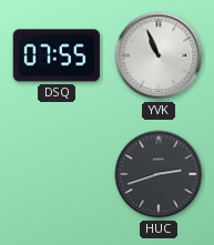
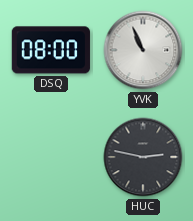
DSQ: 07:55 -> 08:00
HUC: 2:42 -> 2:47
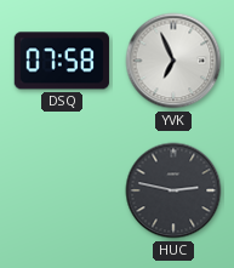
DSQ: 08:00 -> 07:58
YVK: 10:56 -> 6:56
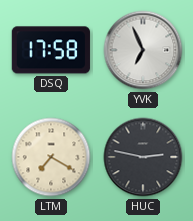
DSQ: 07:58 -> 17:58
LTM: none -> 7:20
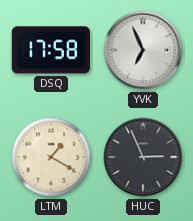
LTM: 7:20 -> 1:20
HUC: 2:47 -> 2:56
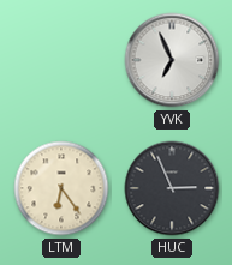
DSQ: 17:58 -> none
LTM: 1:20 -> 6:24
